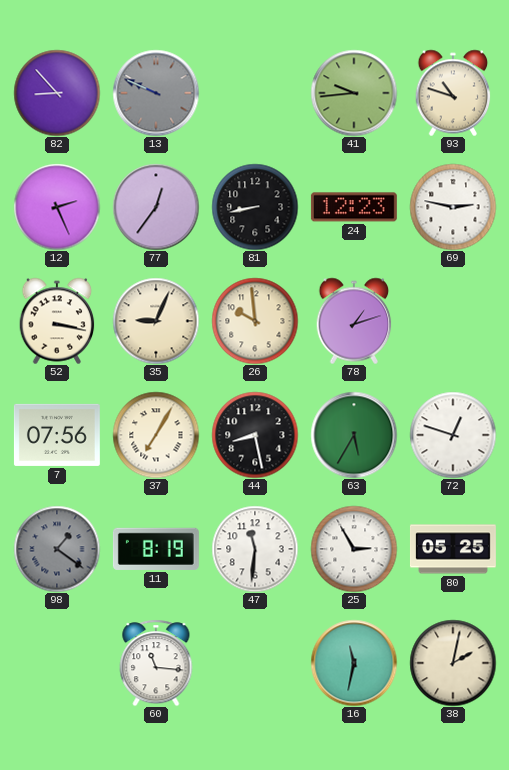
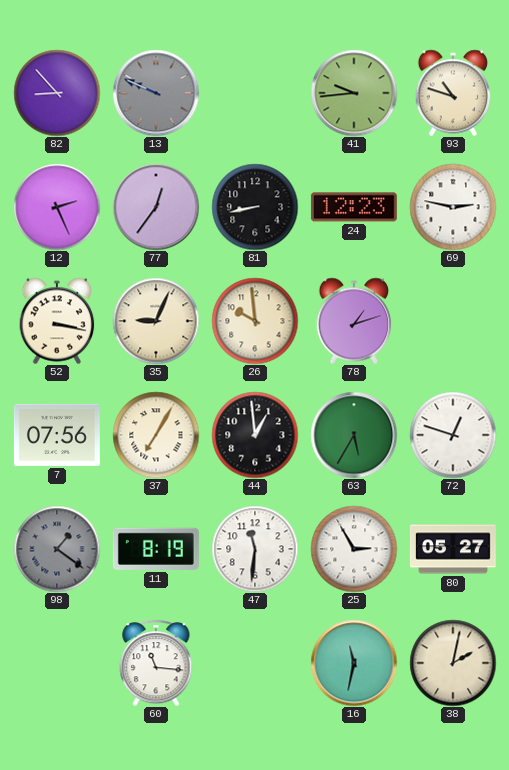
44: 8:28 -> 12:59
80: 05:25 -> 05:27
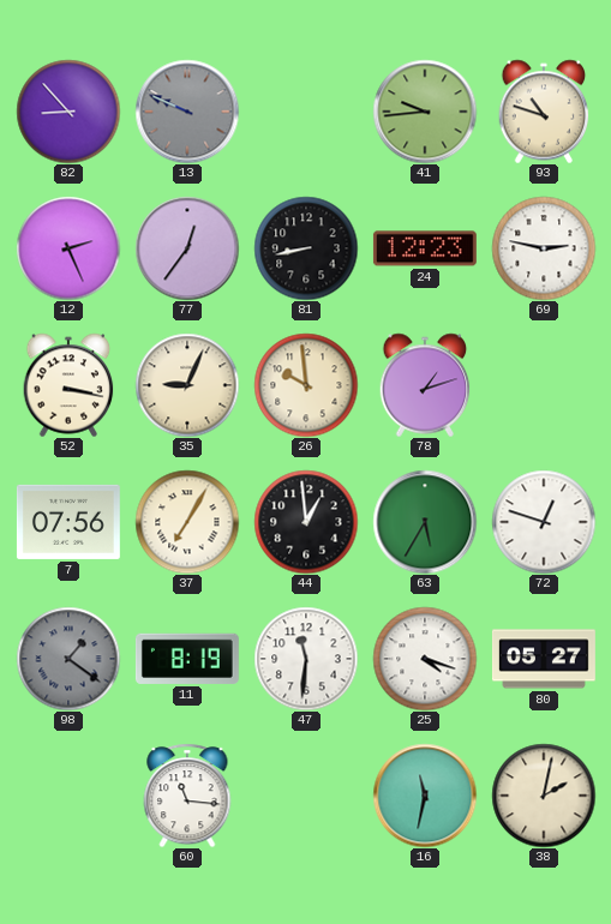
25: 2:55 -> 4:18
